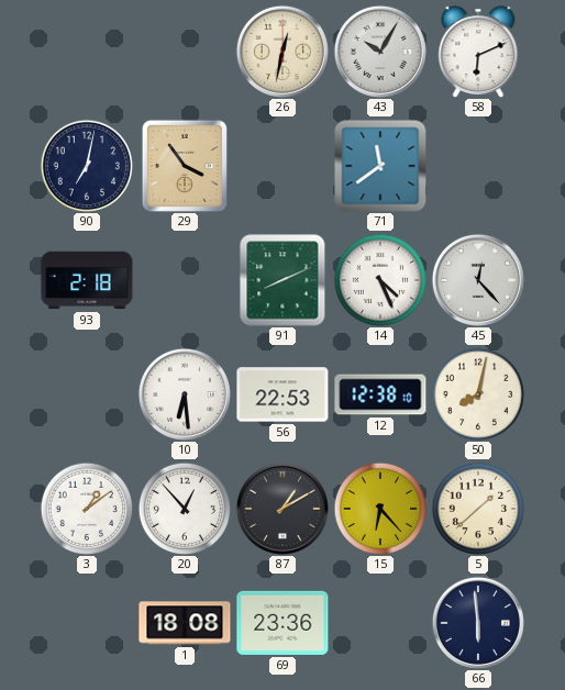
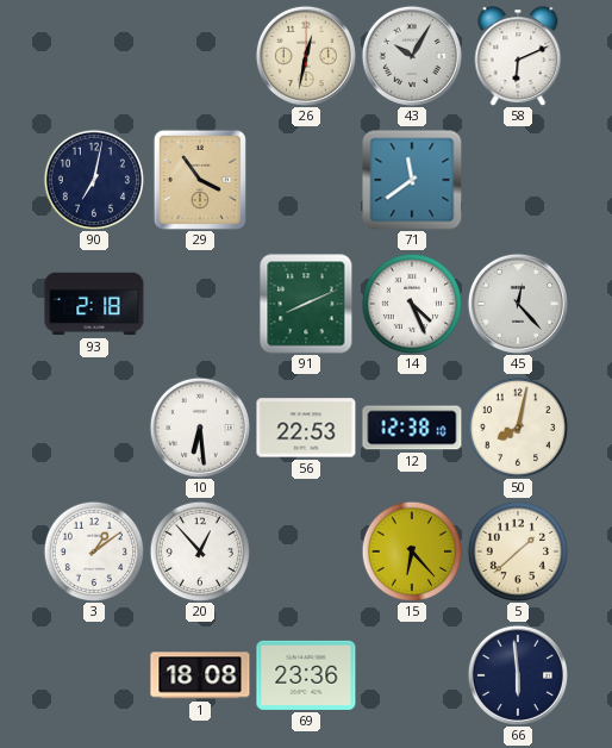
87: 1:10 -> none
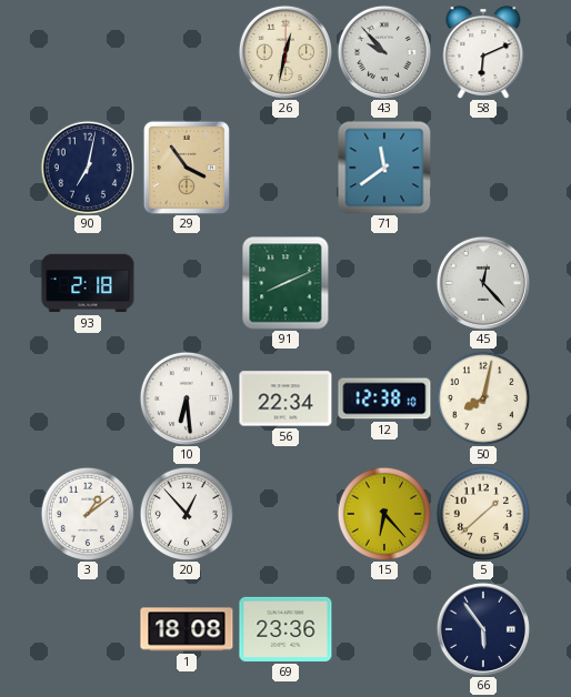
43: 10:05 -> 9:53
14: 4:26 -> none
56: 22:53 -> 22:34
66: 5:59 -> 5:54
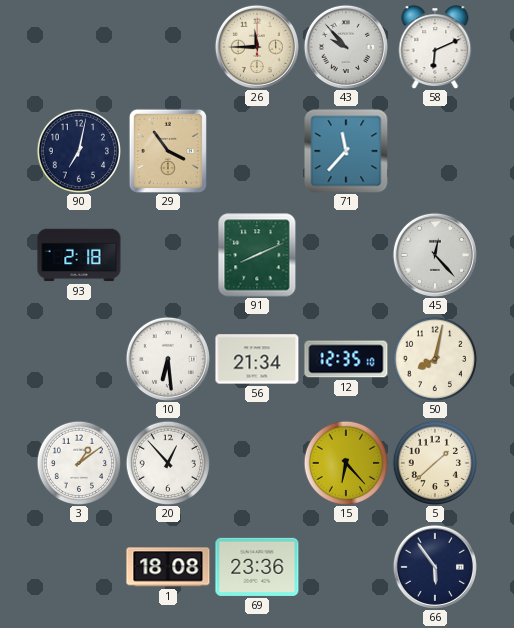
26: 12:32 -> 11:45
71: 11:39 -> 11:37
56: 22:34 -> 21:34
12: 12:38 -> 12:35
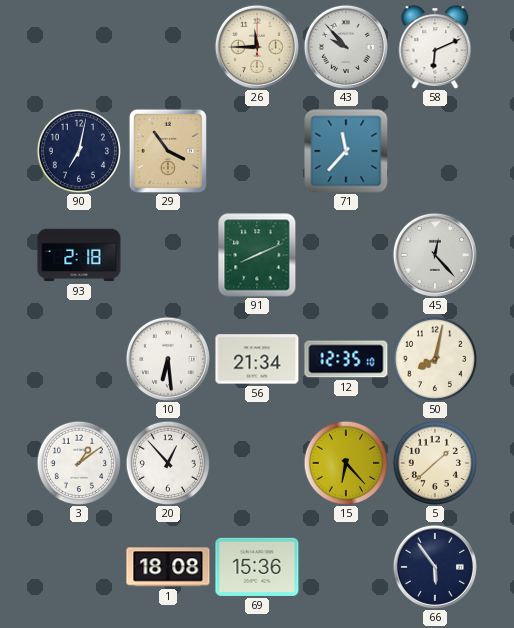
69: 23:36 -> 15:36
